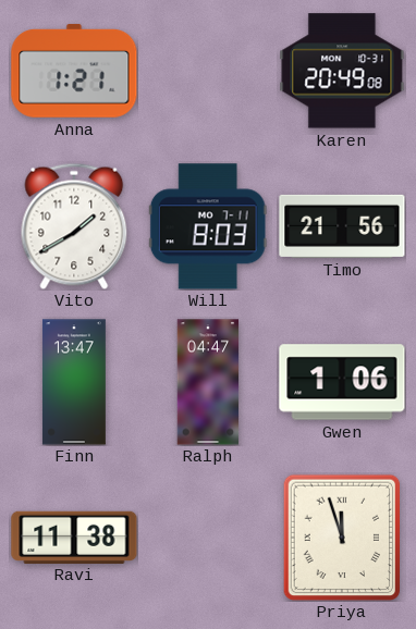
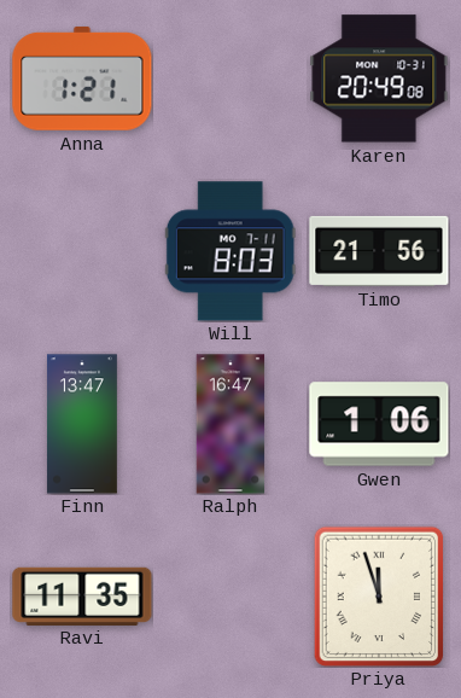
Vito: 1:40 -> none
Ralph: 04:47 -> 16:47
Ravi: 11:38 -> 11:35
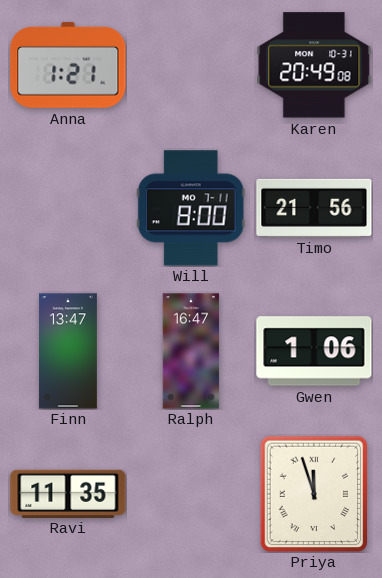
Will: 8:03 -> 8:00
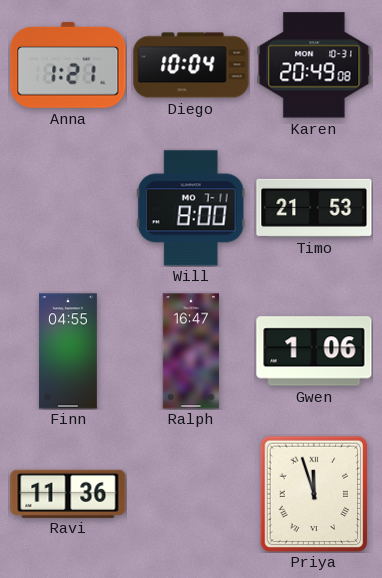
Diego: none -> 10:04
Timo: 21:56 -> 21:53
Finn: 13:47 -> 04:55
Ravi: 11:35 -> 11:36
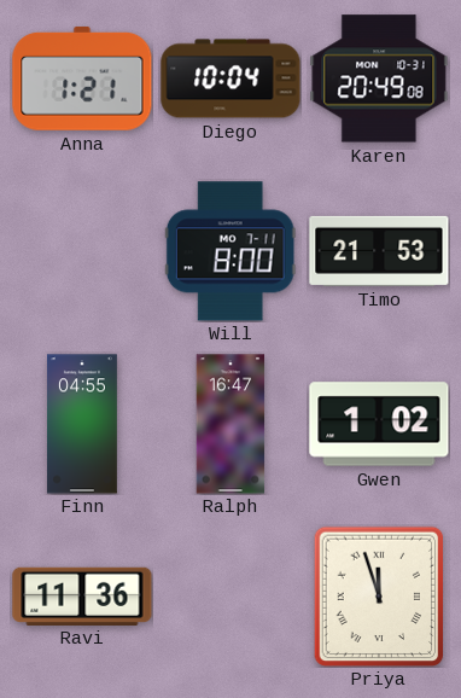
Gwen: 1:06 -> 1:02
